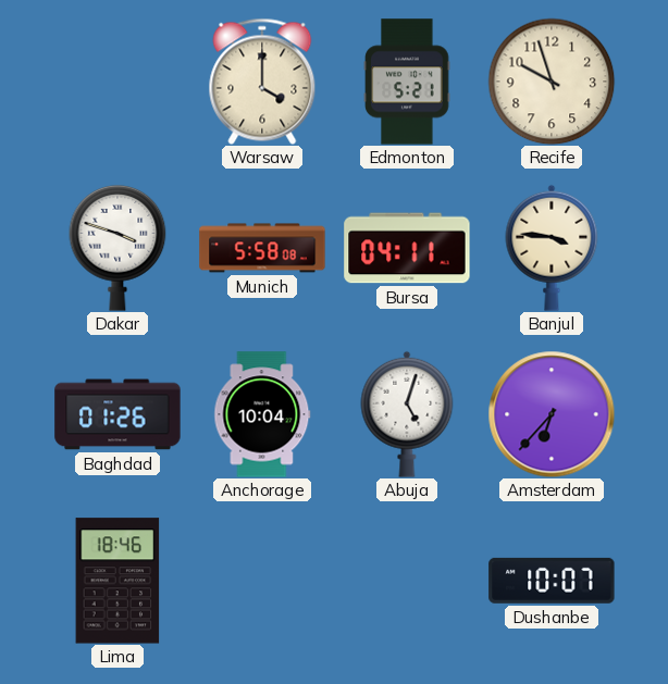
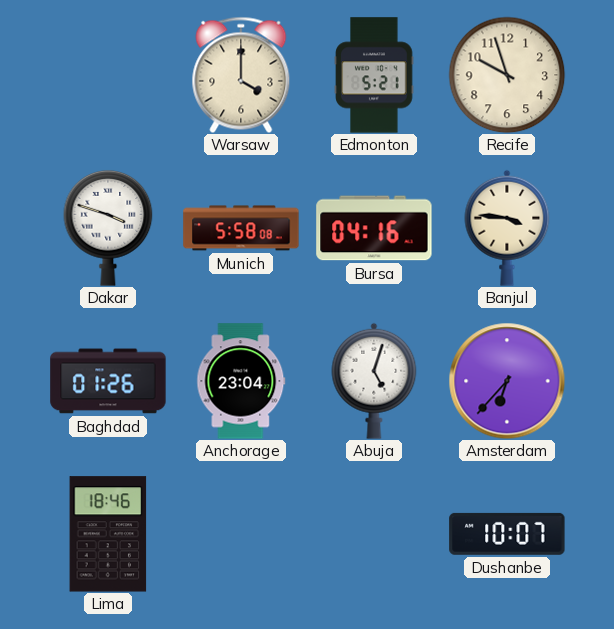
Bursa: 04:11 -> 04:16
Anchorage: 10:04 -> 23:04
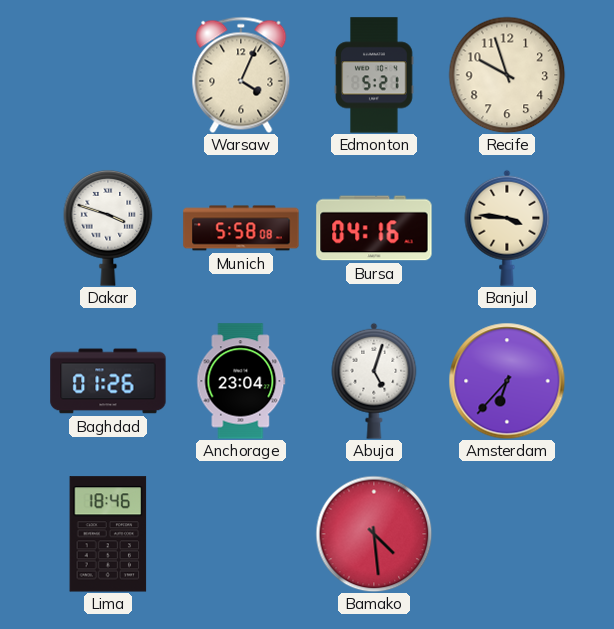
Warsaw: 4:00 -> 4:04
Bamako: none -> 4:29
Dushanbe: 10:07 -> none
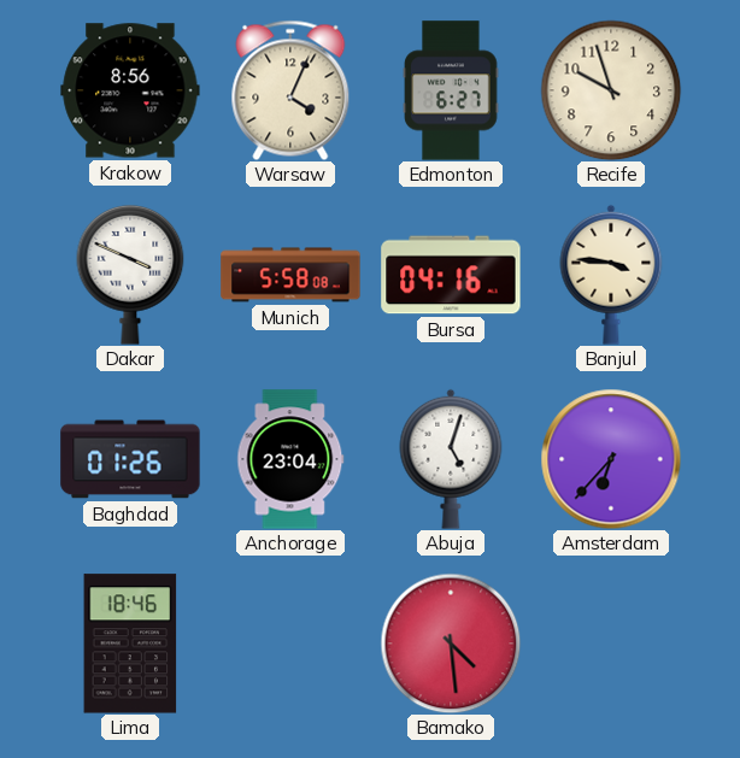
Krakow: none -> 8:56
Edmonton: 5:21 -> 6:27
Dakar: 3:48 -> 3:49
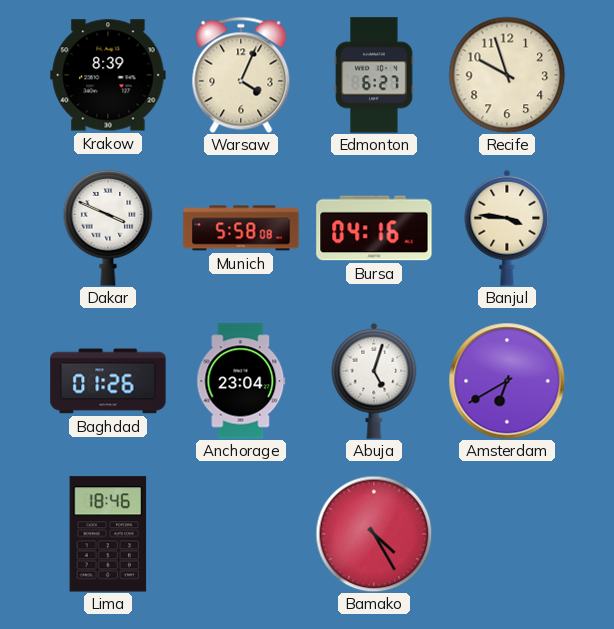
Krakow: 8:56 -> 8:39
Amsterdam: 6:37 -> 6:40
Bamako: 4:29 -> 4:25
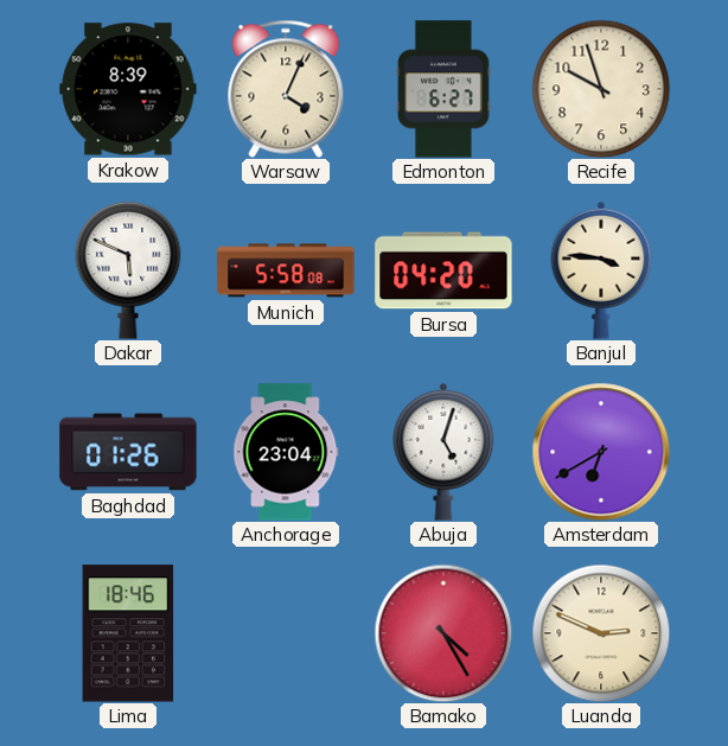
Dakar: 3:49 -> 5:49
Bursa: 04:16 -> 04:20
Luanda: none -> 2:49
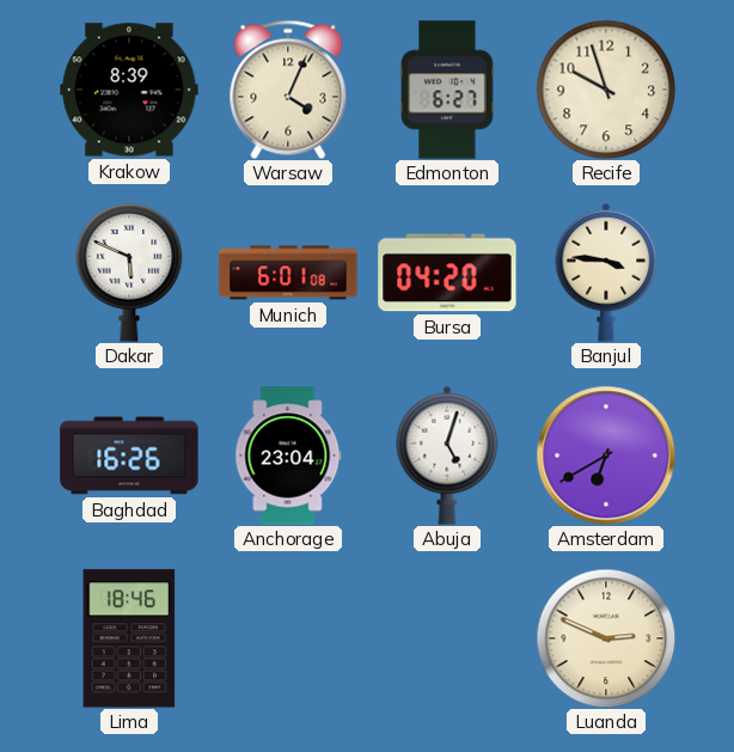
Munich: 5:58 -> 6:01
Baghdad: 01:26 -> 16:26
Bamako: 4:25 -> none
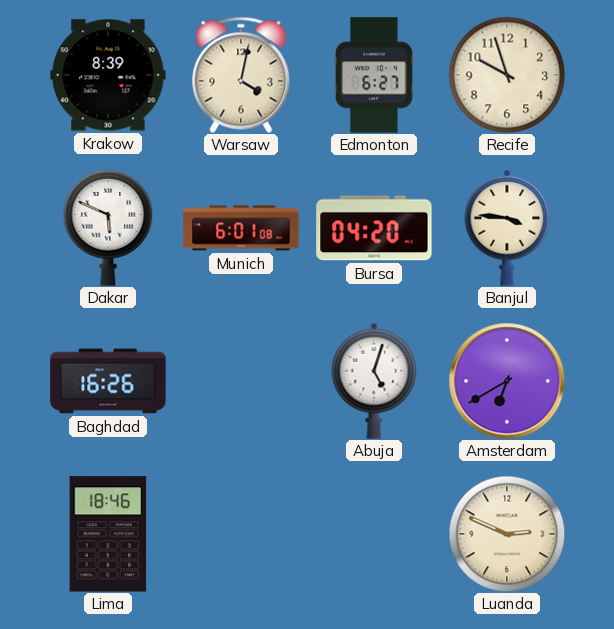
Warsaw: 4:04 -> 4:02
Anchorage: 23:04 -> none
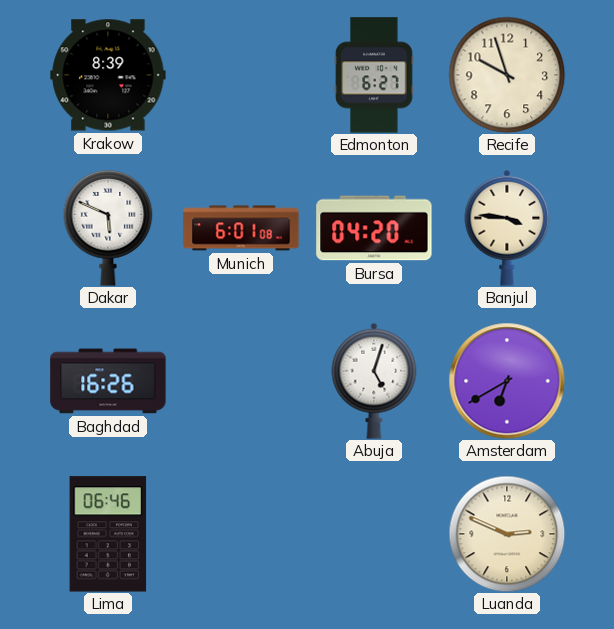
Warsaw: 4:02 -> none
Lima: 18:46 -> 06:46
